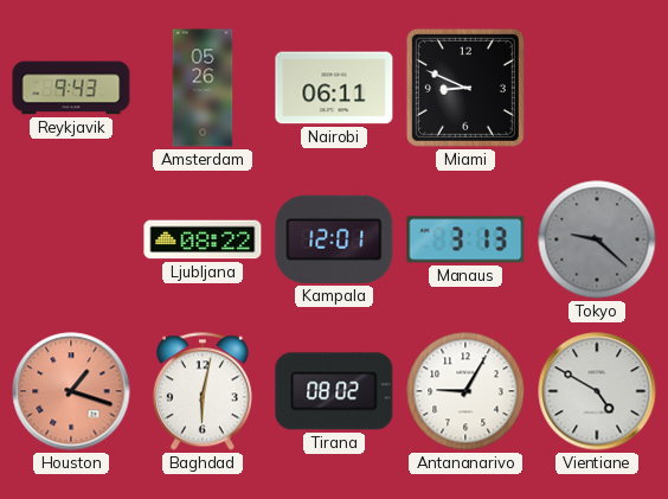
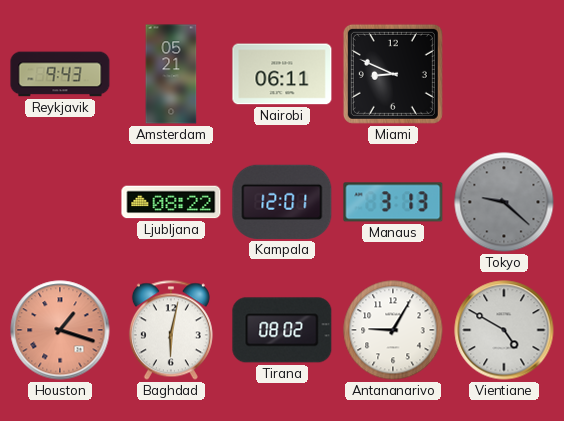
Amsterdam: 05:26 -> 05:21
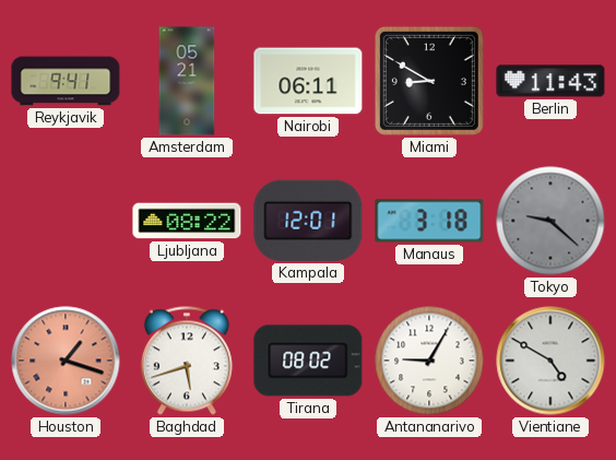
Reykjavik: 9:43 -> 9:41
Miami: 8:49 -> 8:50
Berlin: none -> 11:43
Manaus: 3:13 -> 3:18
Baghdad: 6:02 -> 5:42
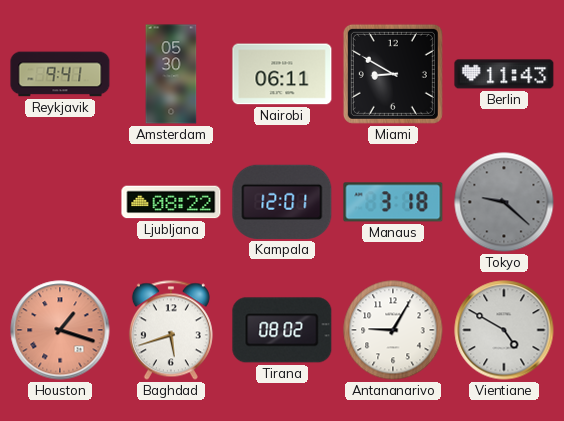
Amsterdam: 05:21 -> 05:30
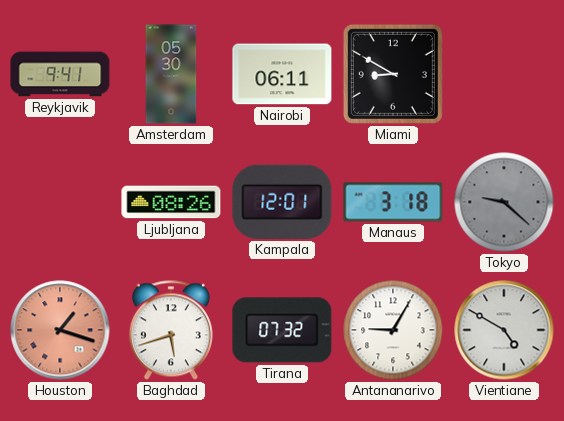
Berlin: 11:43 -> none
Ljubljana: 08:22 -> 08:26
Tirana: 08:02 -> 07:32
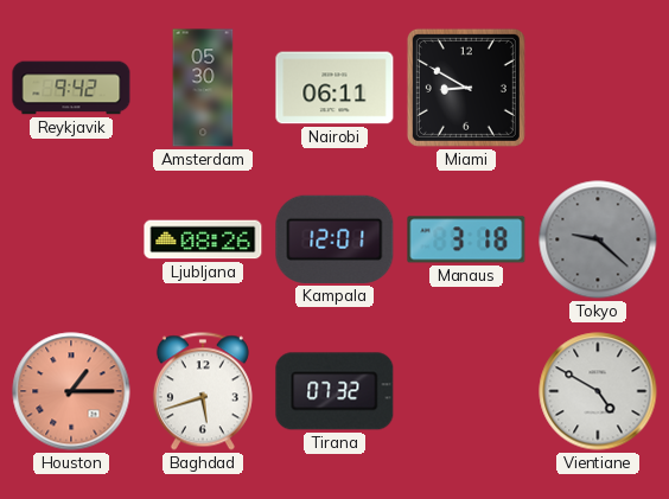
Reykjavik: 9:41 -> 9:42
Houston: 1:18 -> 1:15
Antananarivo: 9:05 -> none
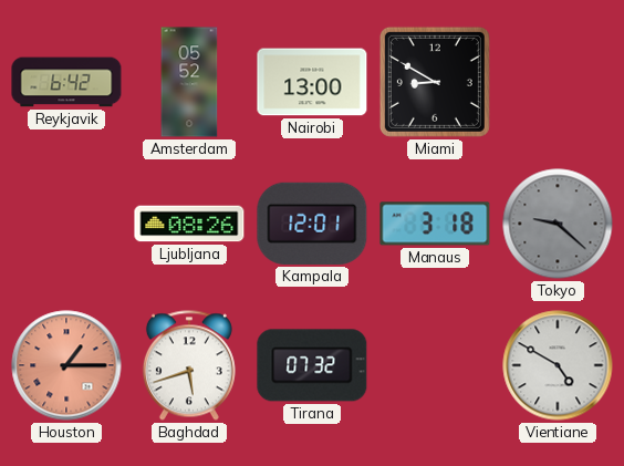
Reykjavik: 9:42 -> 6:42
Amsterdam: 05:30 -> 05:52
Nairobi: 06:11 -> 13:00
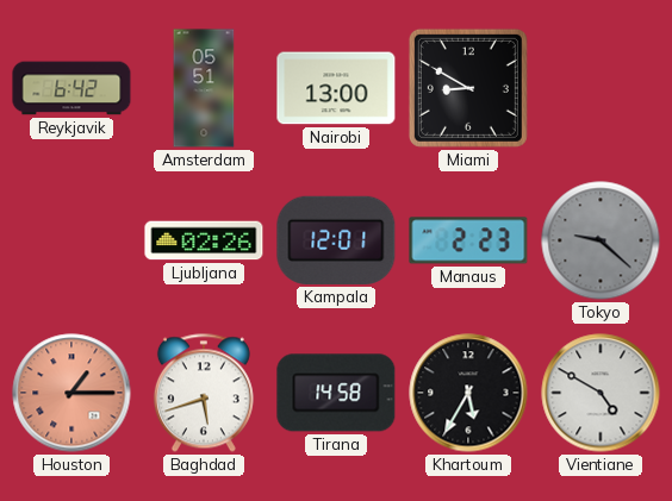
Amsterdam: 05:52 -> 05:51
Ljubljana: 08:26 -> 02:26
Manaus: 3:18 -> 2:23
Tirana: 07:32 -> 14:58
Khartoum: none -> 5:35
